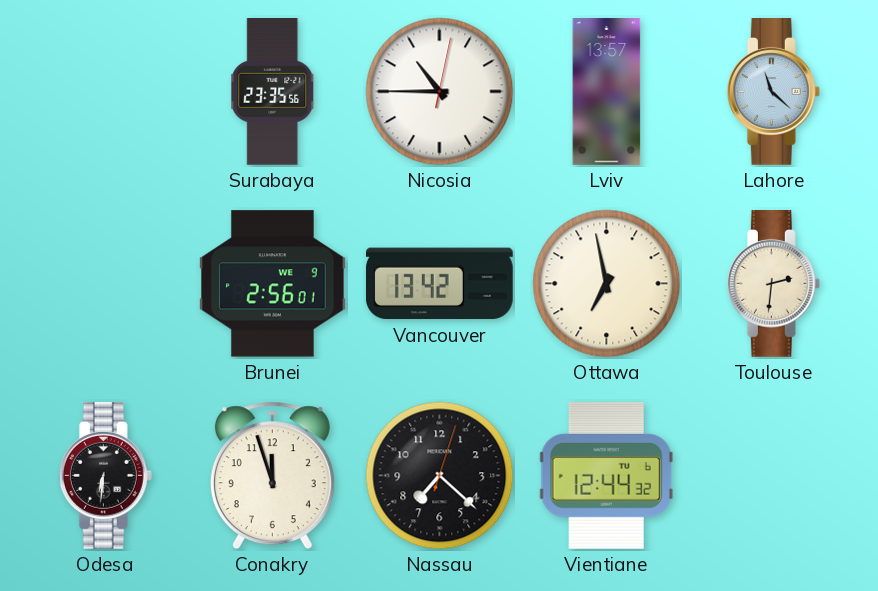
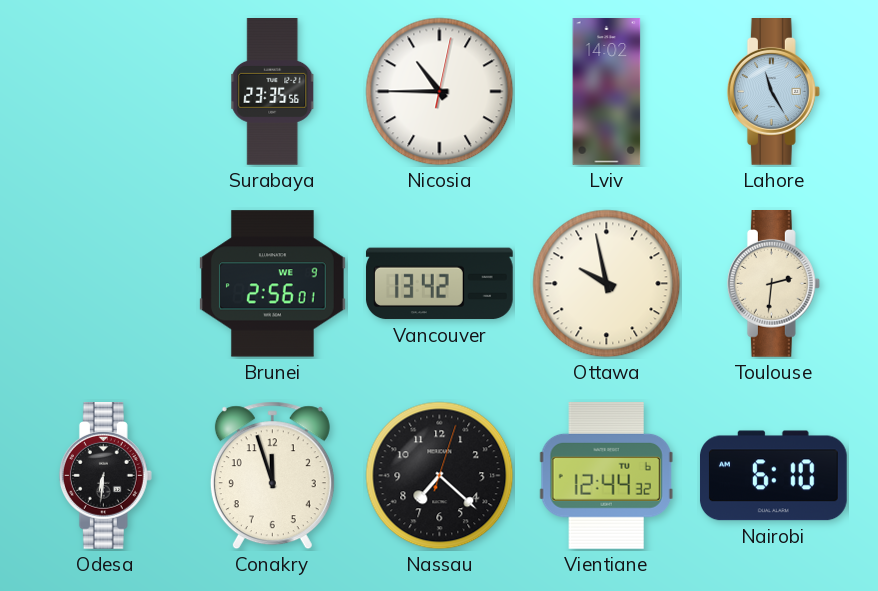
Lviv: 13:57 -> 14:02
Lahore: 11:22 -> 11:25
Ottawa: 6:58 -> 9:58
Nairobi: none -> 6:10
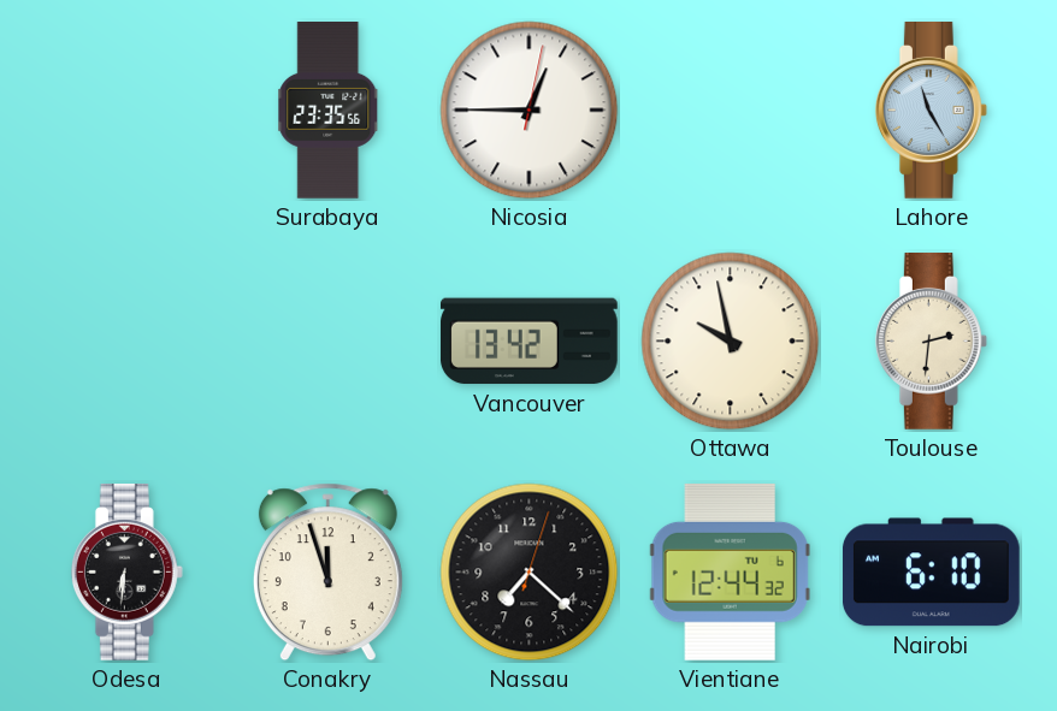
Nicosia: 10:45 -> 12:45
Lviv: 14:02 -> none
Brunei: 2:56 -> none
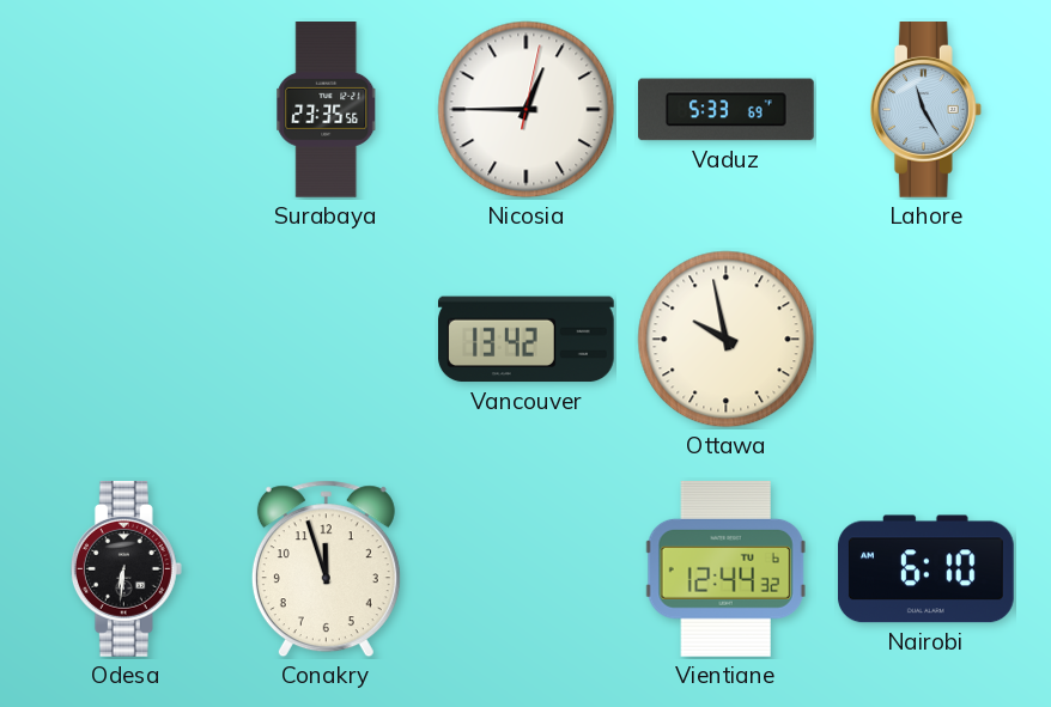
Vaduz: none -> 5:33
Toulouse: 2:31 -> none
Nassau: 7:22 -> none
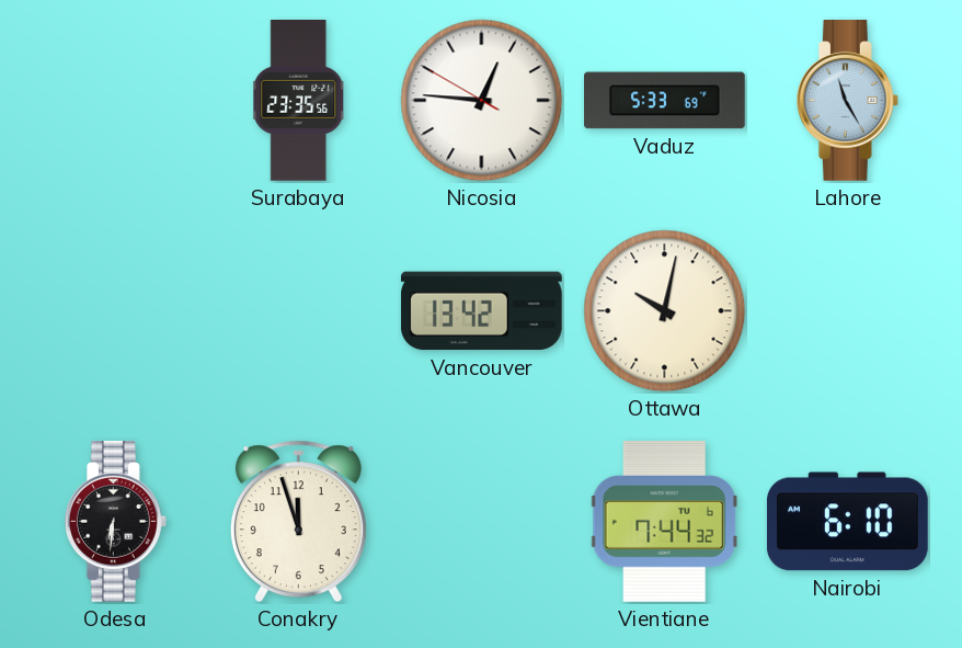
Nicosia: 12:45:02 -> 12:45:50
Ottawa: 9:58 -> 10:02
Vientiane: 12:44 -> 7:44
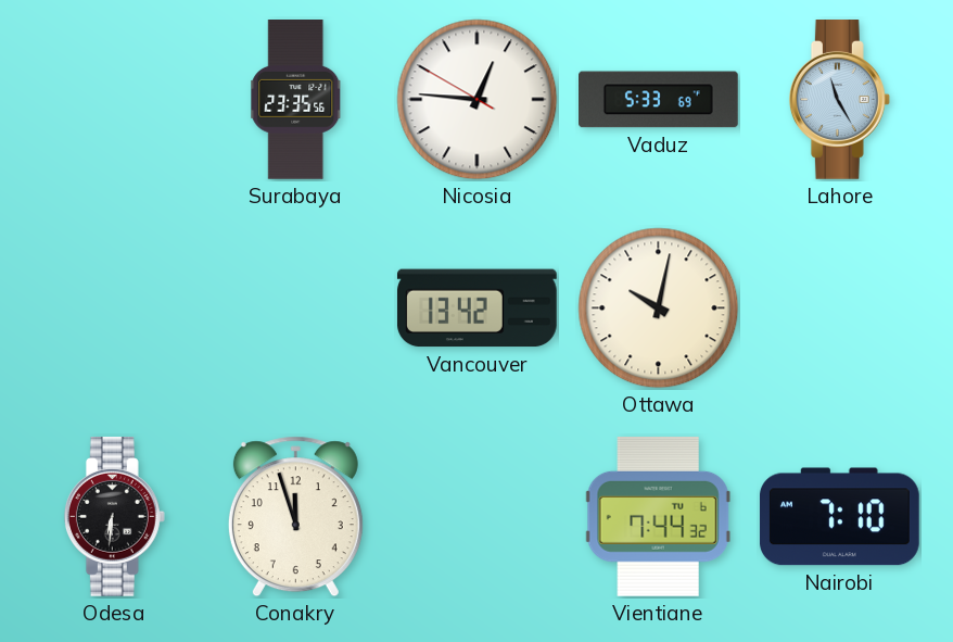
Nairobi: 6:10 -> 7:10
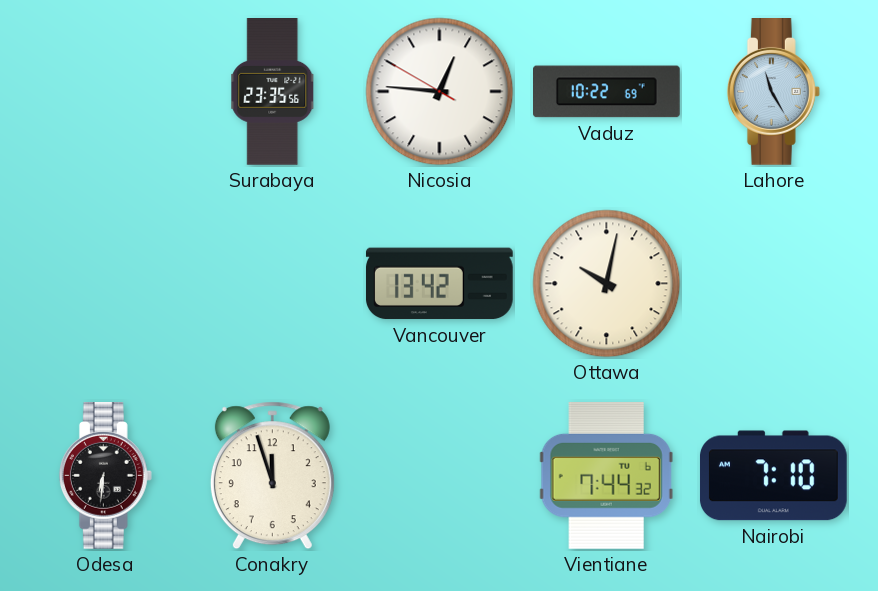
Vaduz: 5:33 -> 10:22
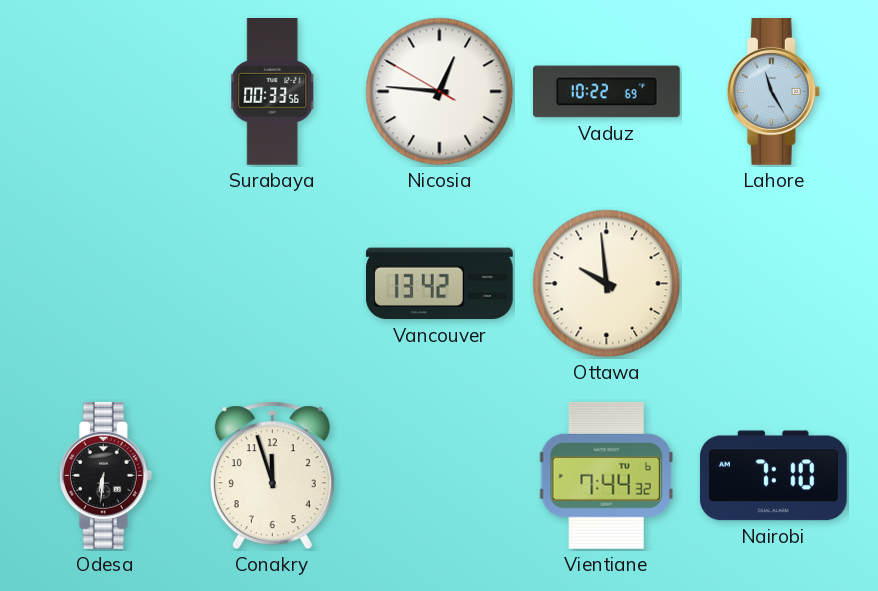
Surabaya: 23:35 -> 00:33
Ottawa: 10:02 -> 9:59
